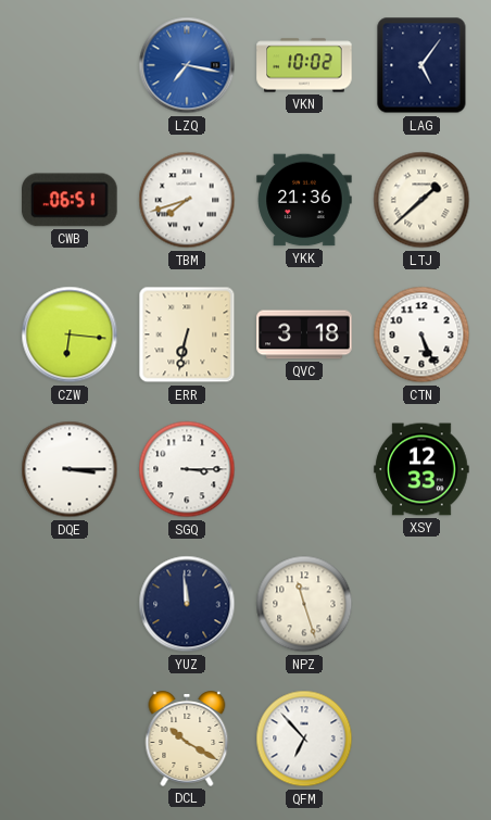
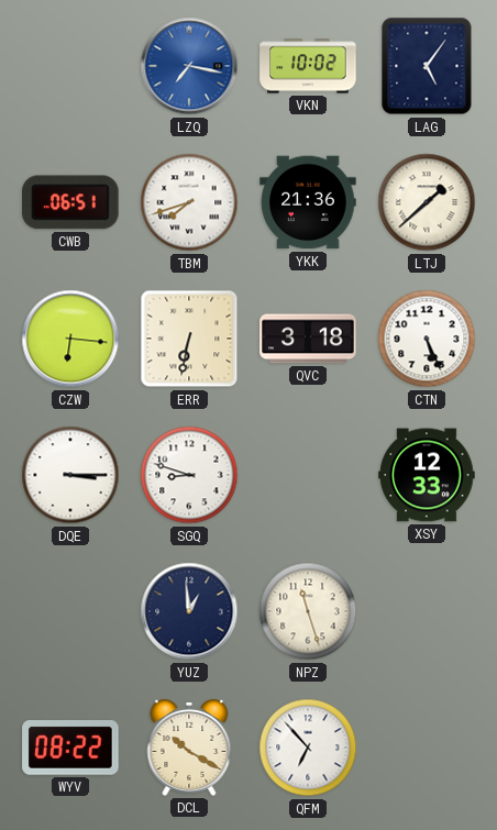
SGQ: 3:15 -> 8:48
YUZ: 11:59 -> 12:59
WYV: none -> 08:22
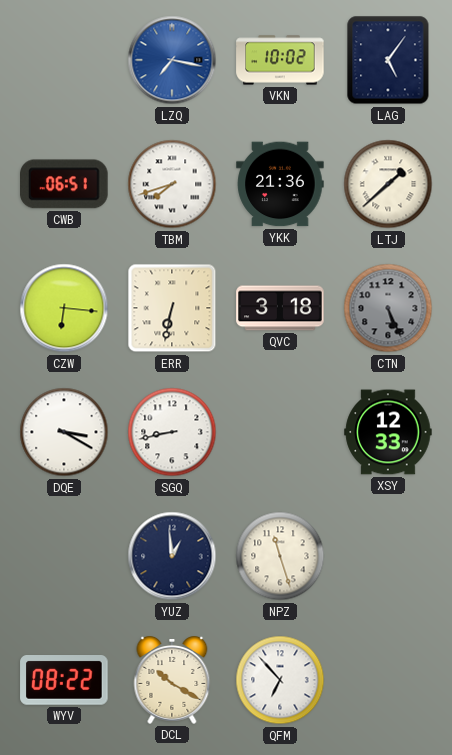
CTN dial: white -> grey
DQE: 3:15 -> 3:20
SGQ: 8:48 -> 8:43
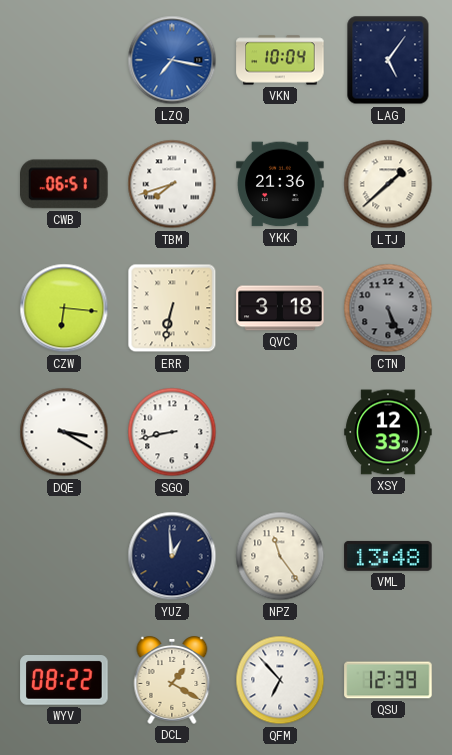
VKN: 10:02 -> 10:04
NPZ: 11:27 -> 11:24
VML: none -> 13:48
DCL: 10:20 -> 1:20
QSU: none -> 12:39
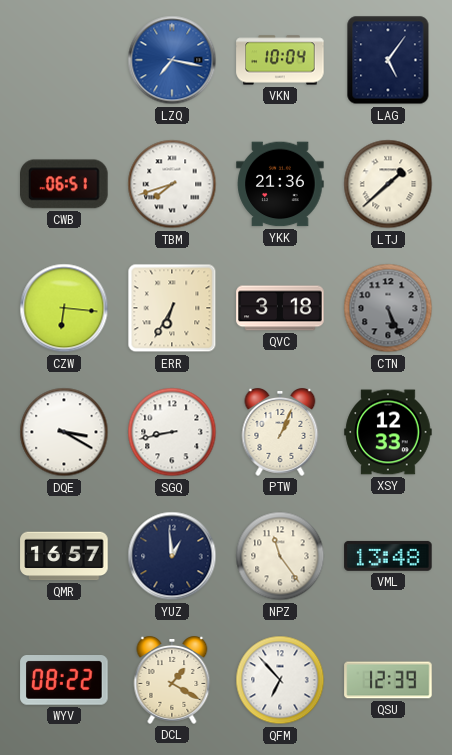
ERR: 6:32 -> 6:35
PTW: none -> 1:04
QMR: none -> 16:57
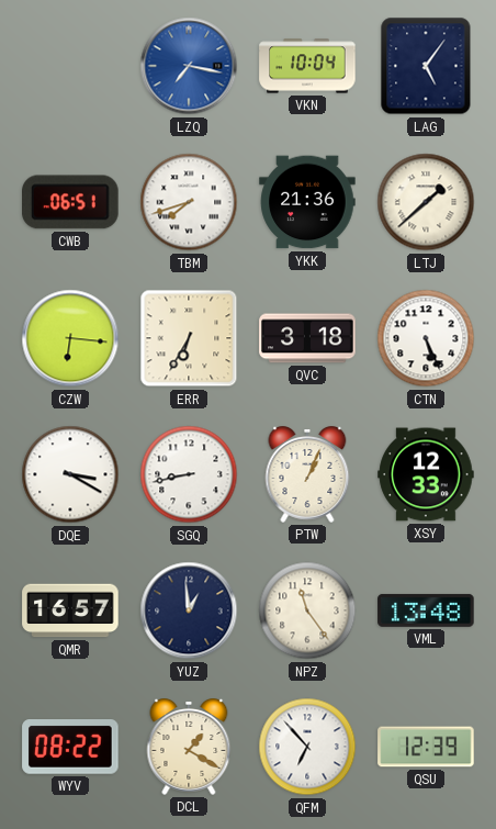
CTN dial: grey -> white
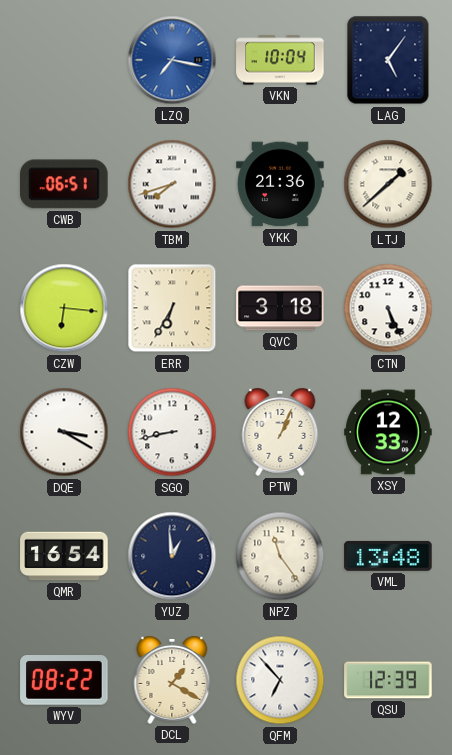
QMR: 16:57 -> 16:54
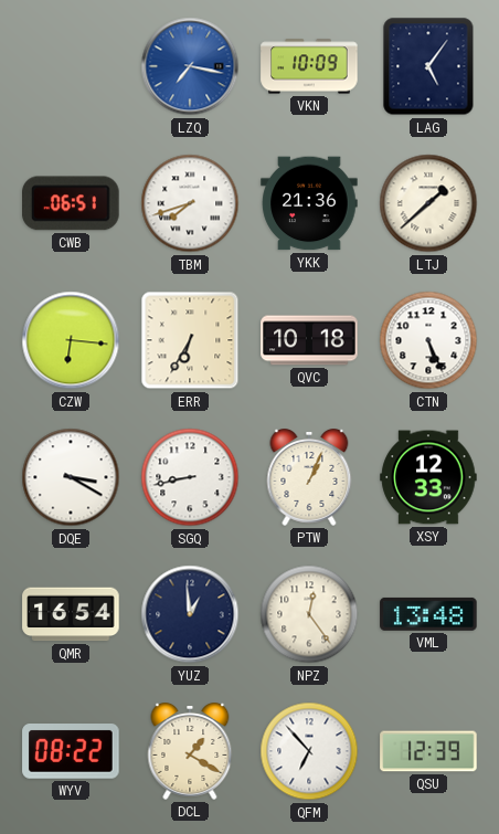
VKN: 10:04 -> 10:09
QVC: 3:18 -> 10:18
NPZ: 11:24 -> 12:24
